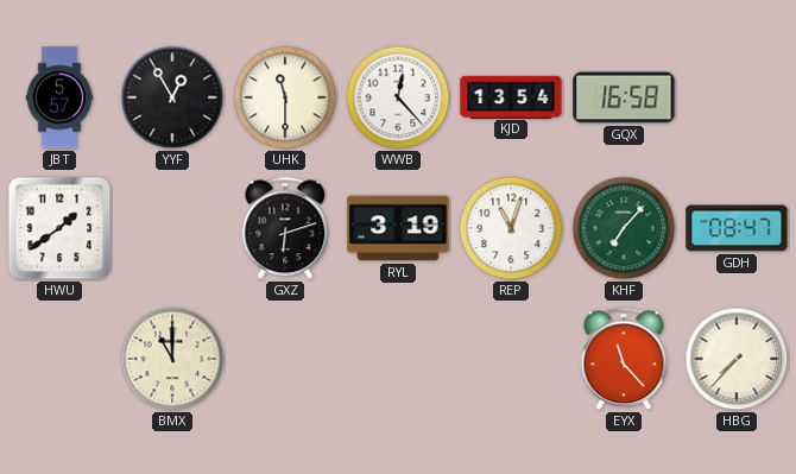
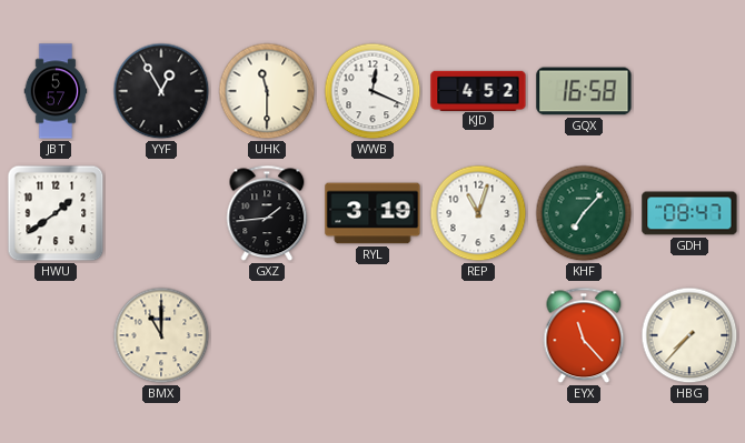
WWB: 12:23 -> 12:19
KJD: 13:54 -> 4:52
GXZ: 6:12 -> 1:44
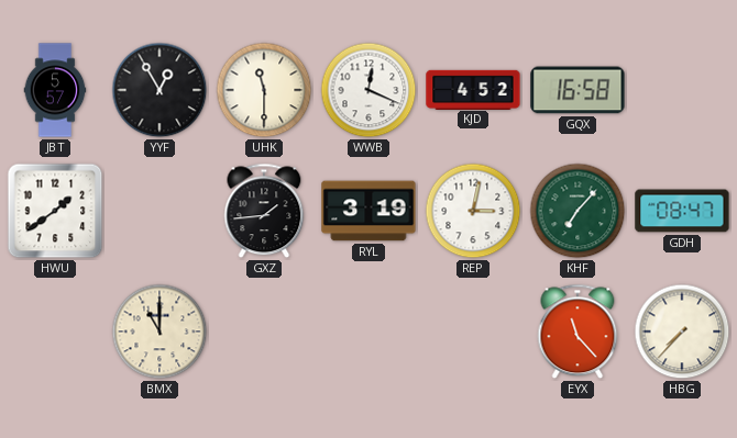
REP: 11:03 -> 3:02
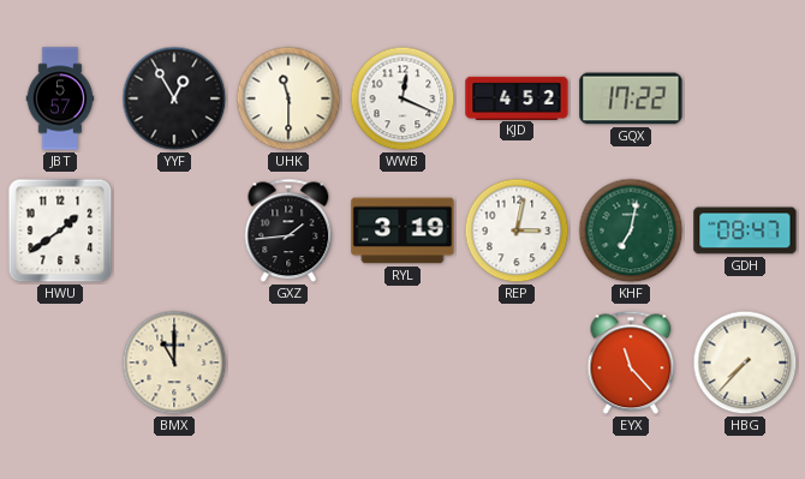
GQX: 16:58 -> 17:22
KHF: 7:07 -> 7:02
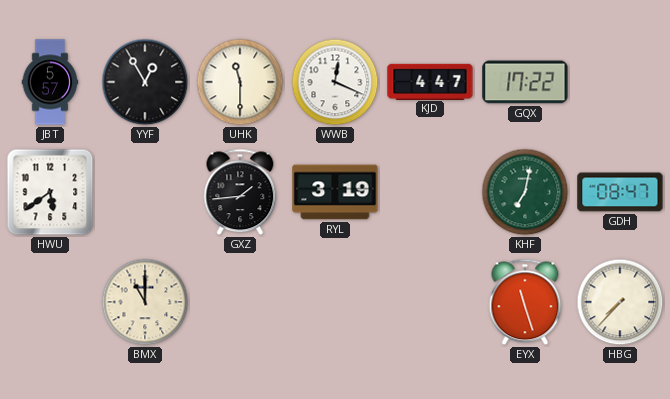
KJD: 4:52 -> 4:47
HWU: 1:39 -> 5:39
REP: 3:02 -> none
EYX: 11:23 -> 11:27
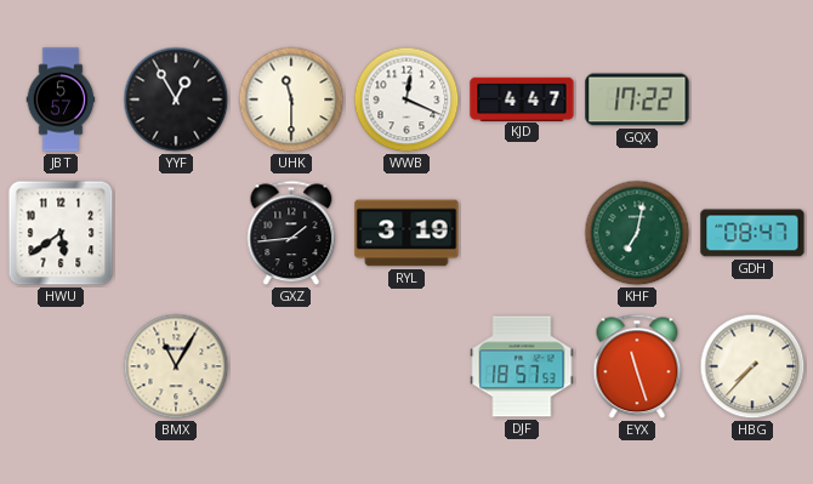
BMX: 11:00 -> 11:05
DJF: none -> 18:57
